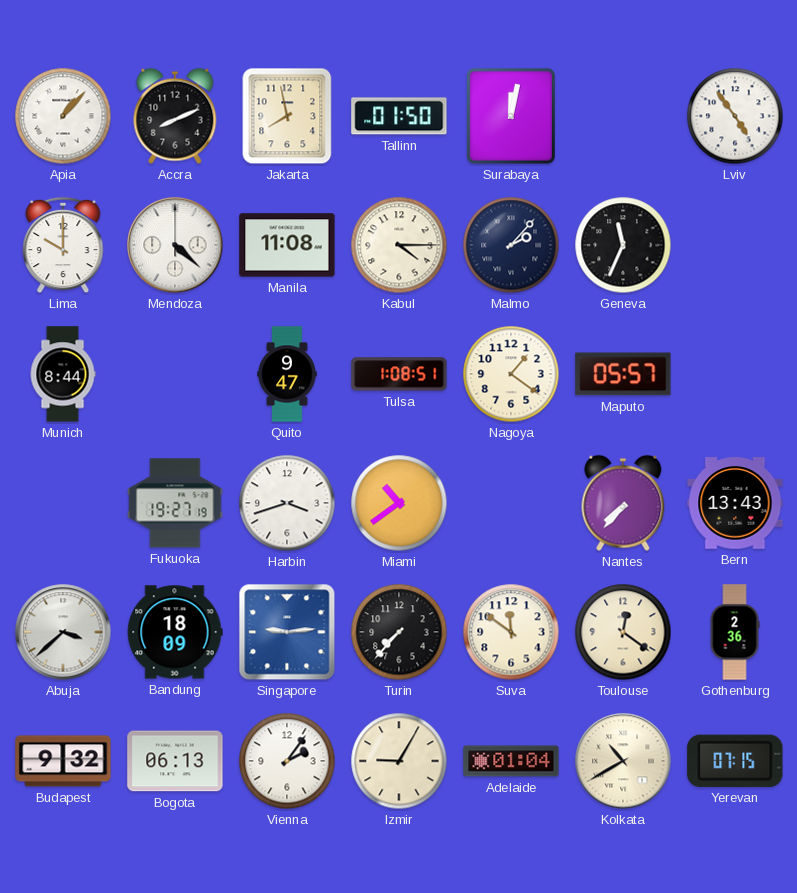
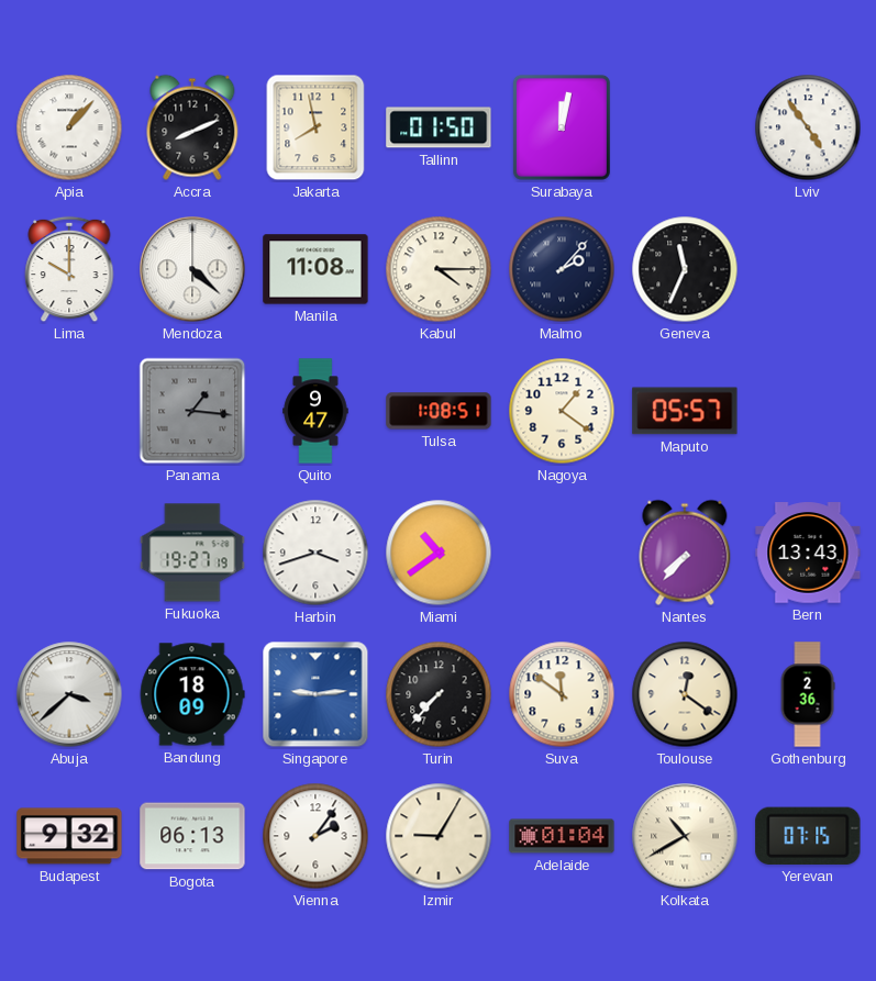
Munich: 8:44 -> none
Panama: none -> 1:16
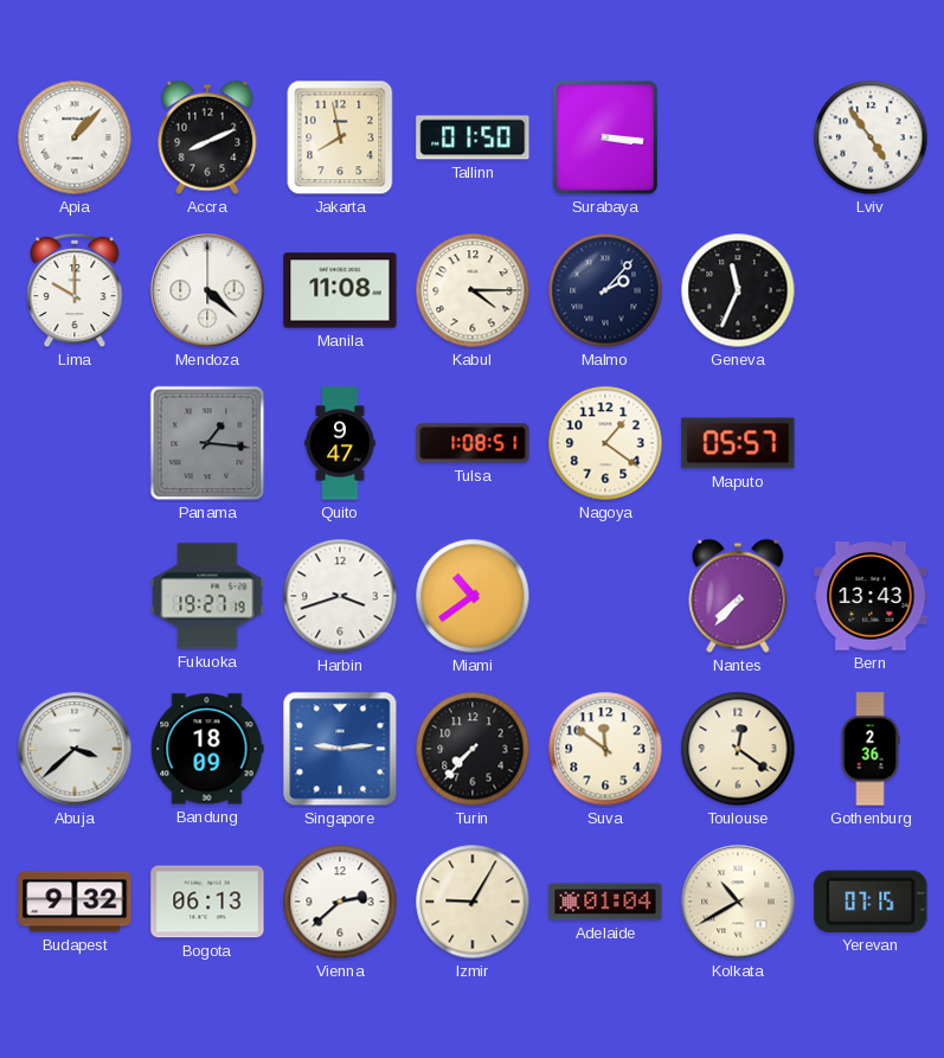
Surabaya: 12:02 -> 3:16
Vienna: 2:06 -> 2:38
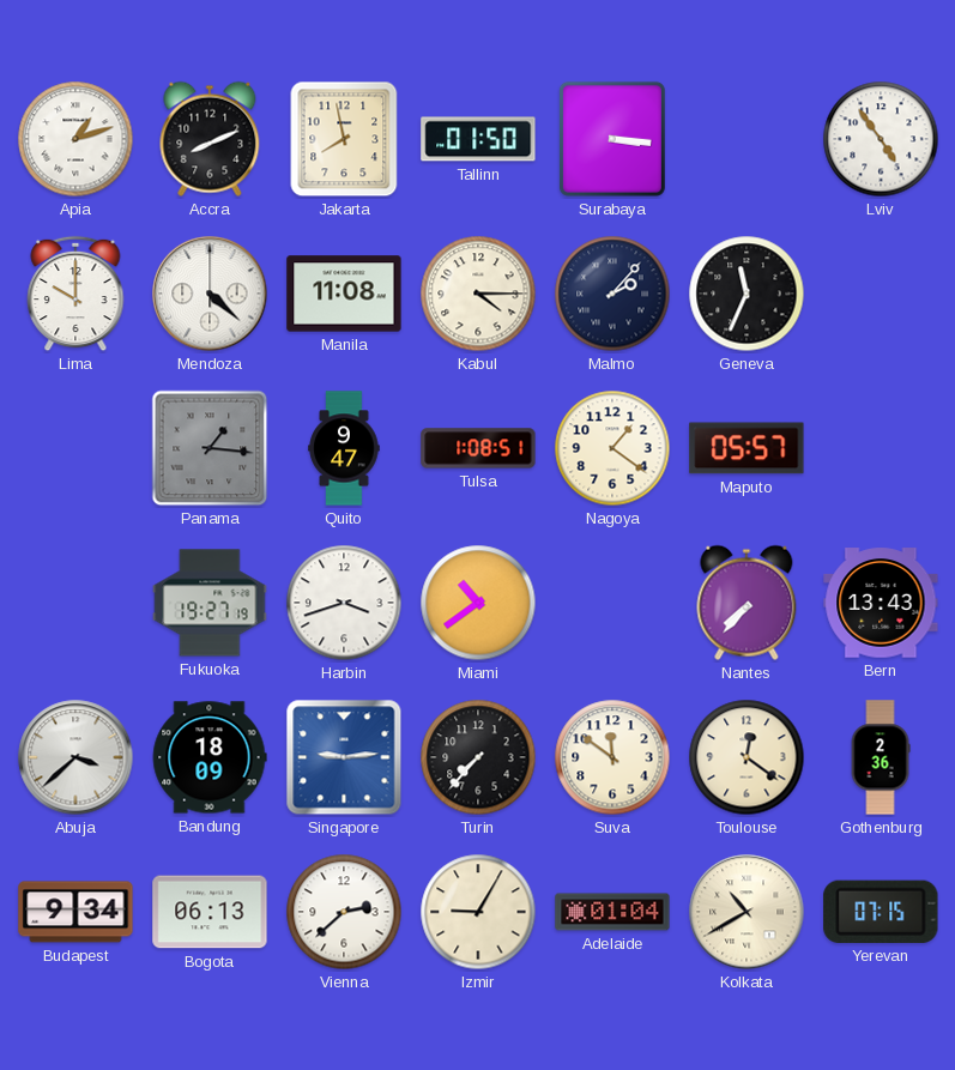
Apia: 1:07 -> 1:12
Budapest: 9:32 -> 9:34
